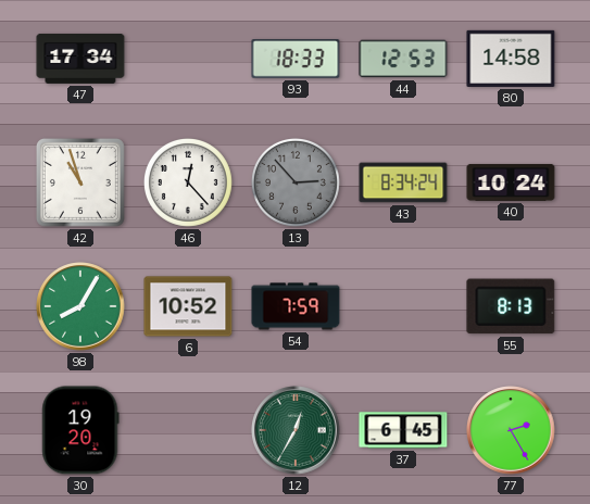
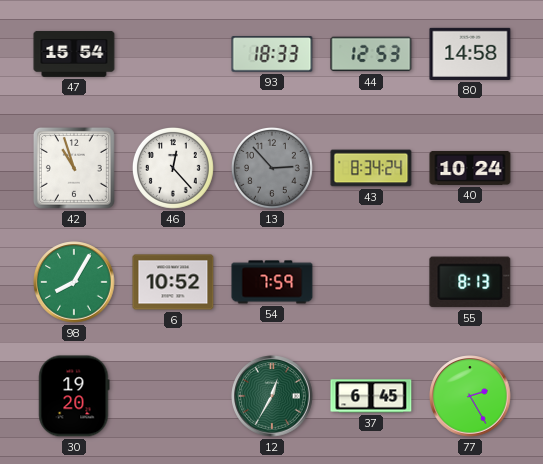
47: 17:34 -> 15:54
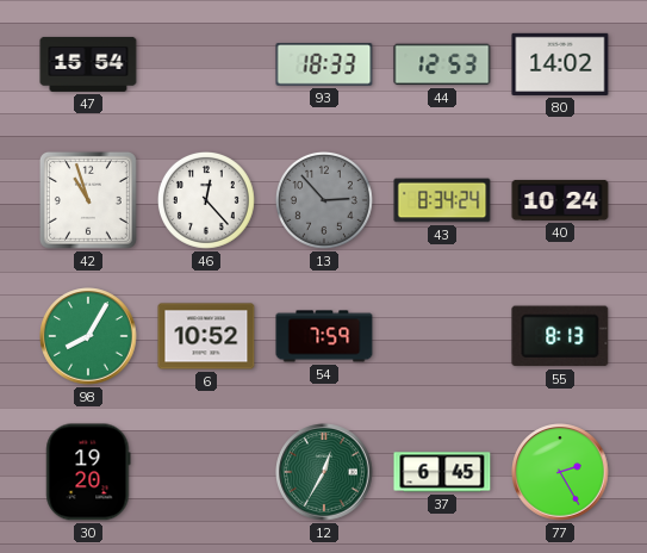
80: 14:58 -> 14:02
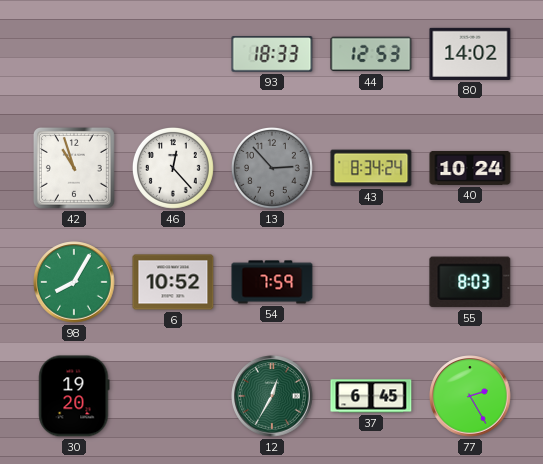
47: 15:54 -> none
55: 8:13 -> 8:03
